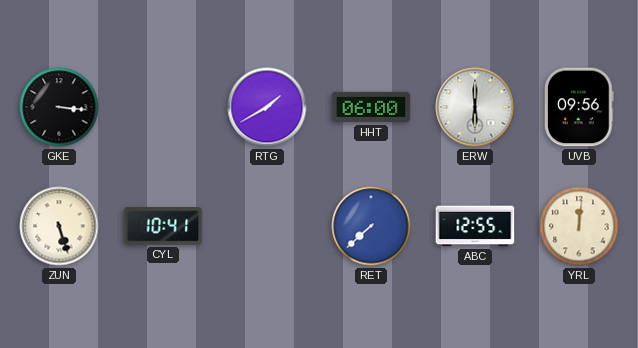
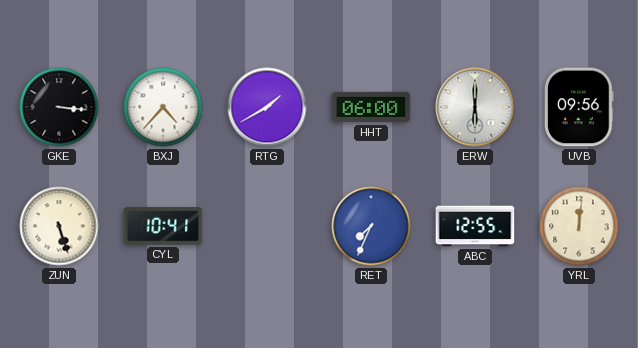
BXJ: none -> 4:37
RET: 7:38 -> 7:34
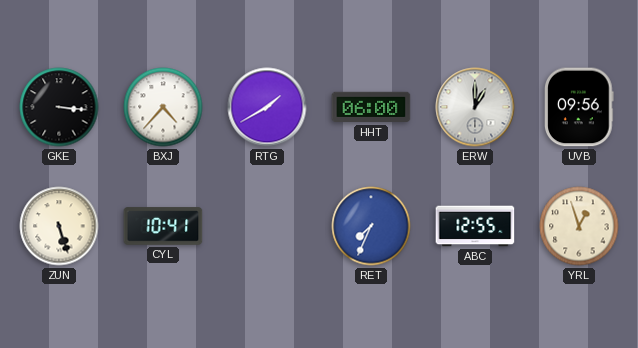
ERW: 6:00 -> 1:00
YRL: 12:01 -> 12:57
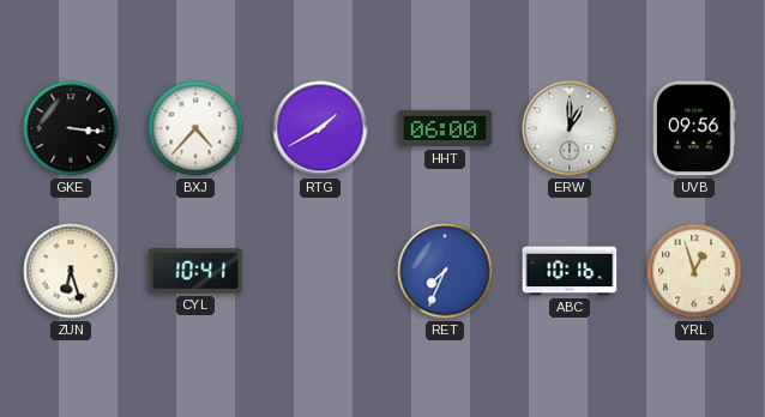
ZUN: 5:27 -> 6:27
ABC: 12:55 -> 10:16
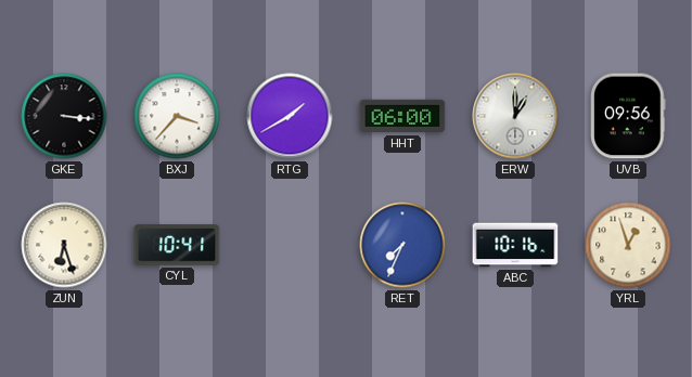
BXJ: 4:37 -> 3:37
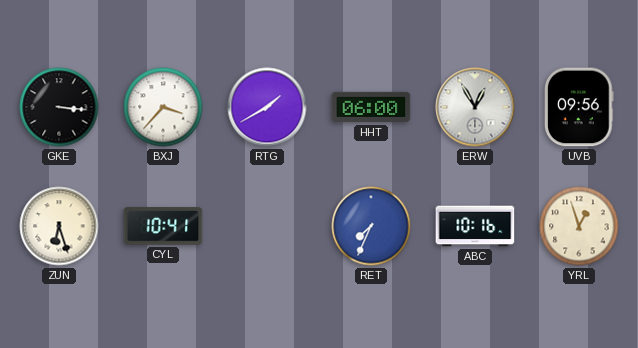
ERW: 1:00 -> 12:55
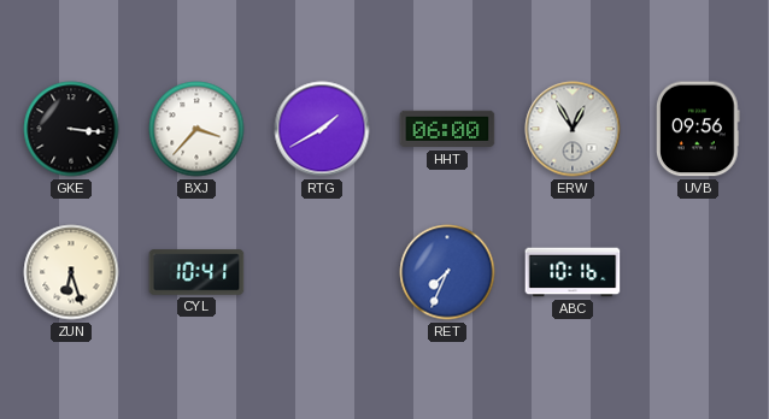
YRL: 12:57 -> none
